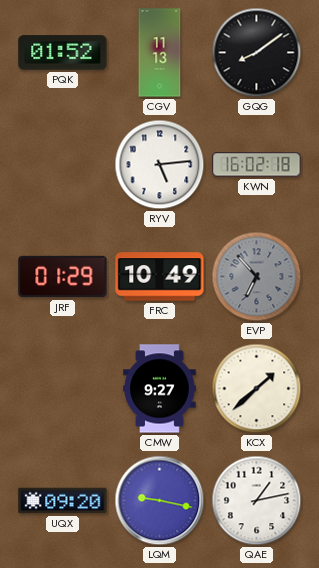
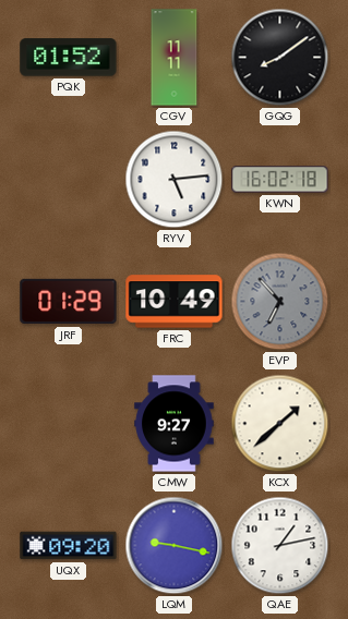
CGV: 11:13 -> 11:11
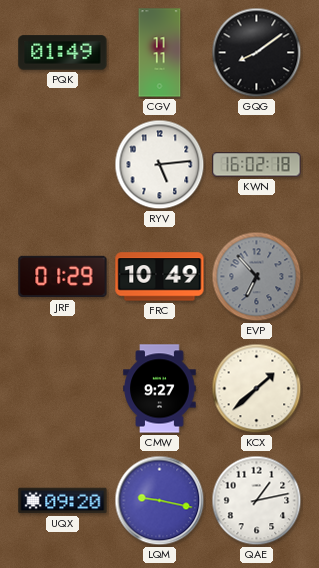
PQK: 01:52 -> 01:49
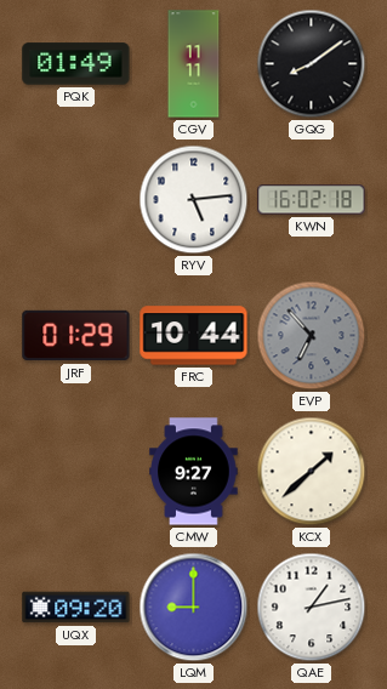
FRC: 10:49 -> 10:44
LQM: 9:17 -> 9:00
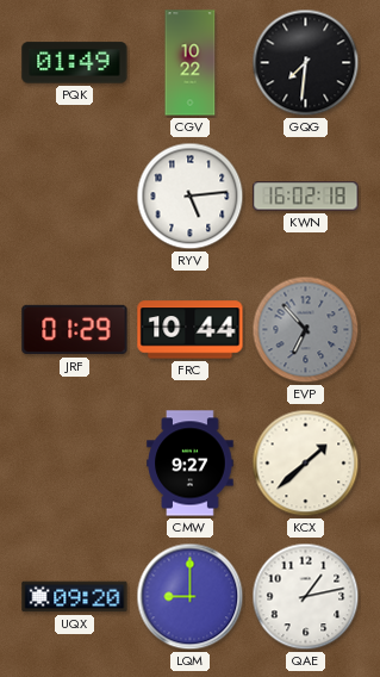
CGV: 11:11 -> 10:22
GQG: 8:09 -> 7:31
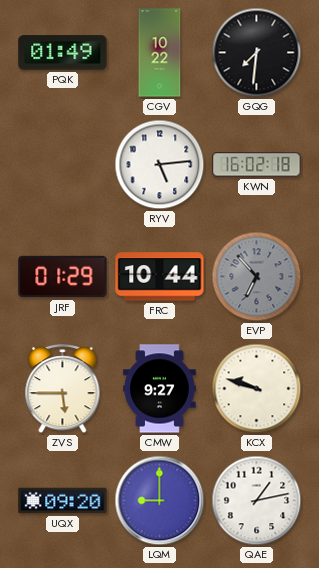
ZVS: none -> 5:45
KCX: 1:38 -> 9:48
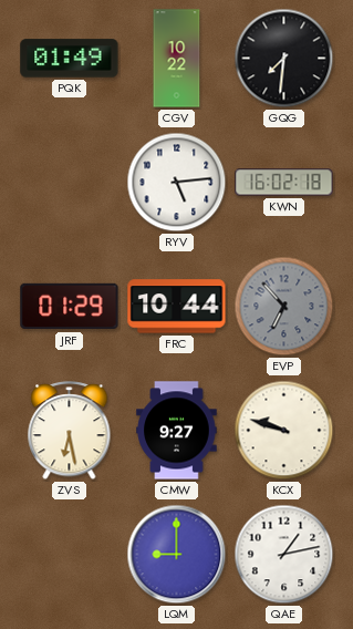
ZVS: 5:45 -> 6:28
UQX: 09:20 -> none
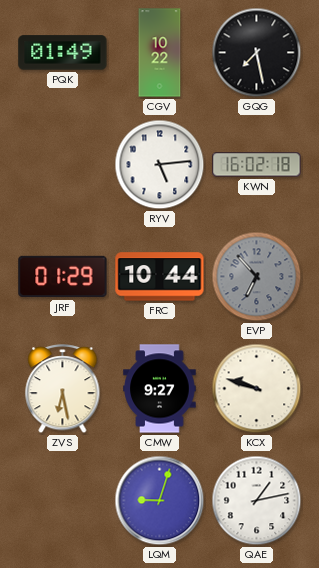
GQG: 7:31 -> 7:28
LQM: 9:00 -> 9:03
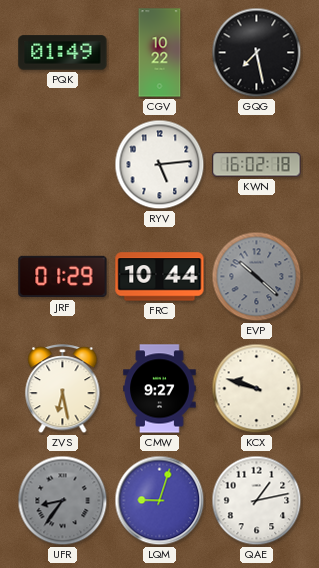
EVP: 6:53 -> 10:22
UFR: none -> 8:36
